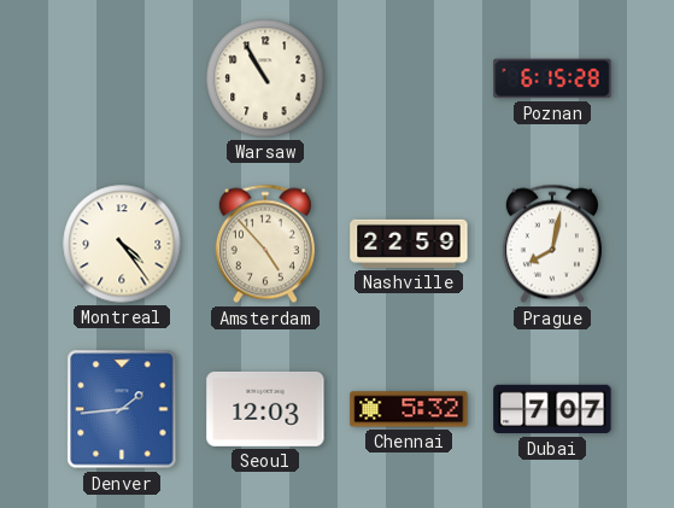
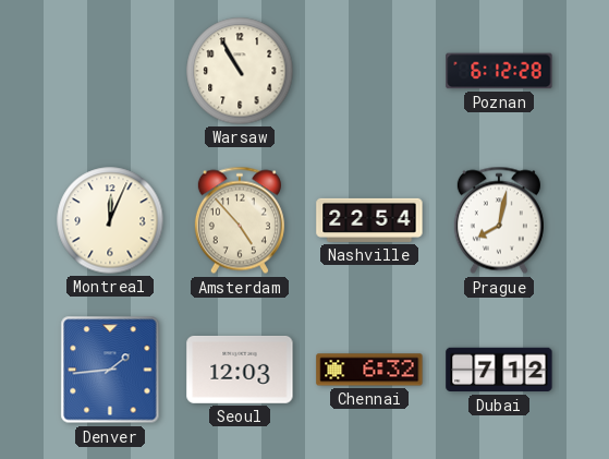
Poznan: 6:15 -> 6:12
Montreal: 4:24 -> 12:04
Nashville: 22:59 -> 22:54
Chennai: 5:32 -> 6:32
Dubai: 7:07 -> 7:12
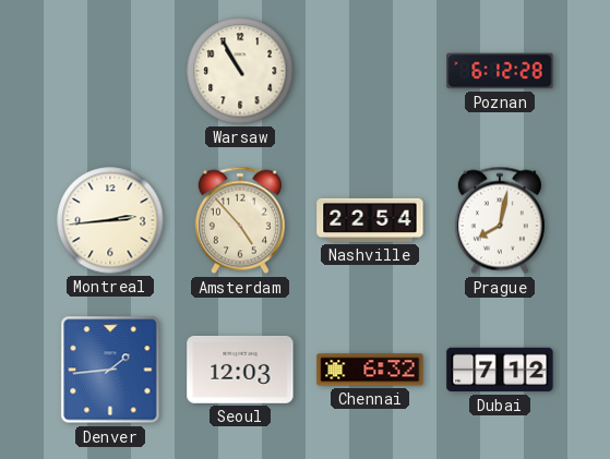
Montreal: 12:04 -> 2:44
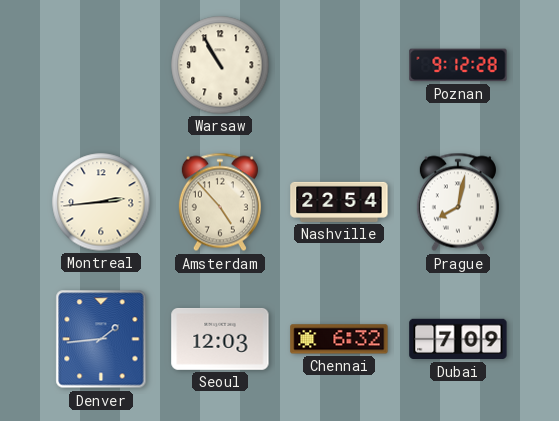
Poznan: 6:12 -> 9:12
Dubai: 7:12 -> 7:09
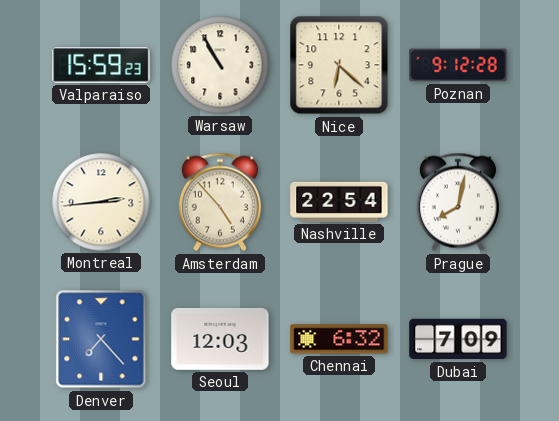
Valparaiso: none -> 15:59
Nice: none -> 6:22
Denver: 1:44 -> 7:23
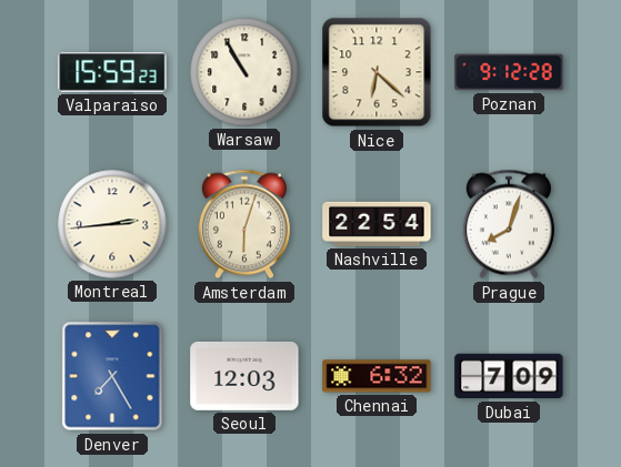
Amsterdam: 4:53 -> 6:03
Prague: 8:02 -> 8:03
Denver: 7:23 -> 7:25
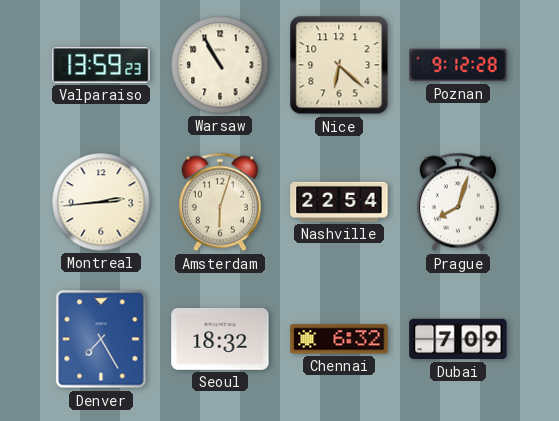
Valparaiso: 15:59 -> 13:59
Seoul: 12:03 -> 18:32
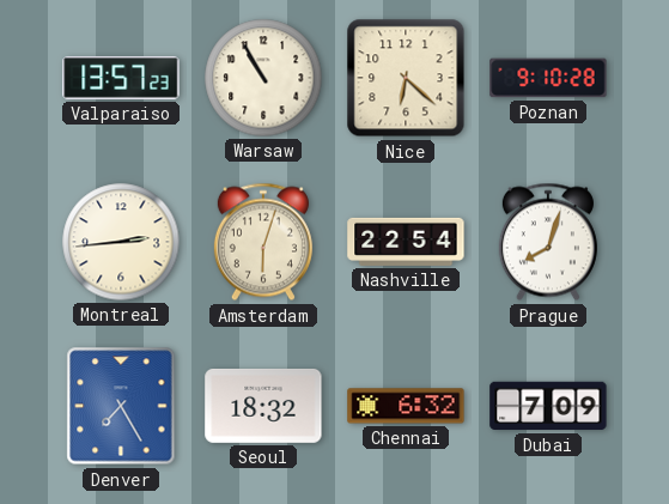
Valparaiso: 13:59 -> 13:57
Poznan: 9:12 -> 9:10
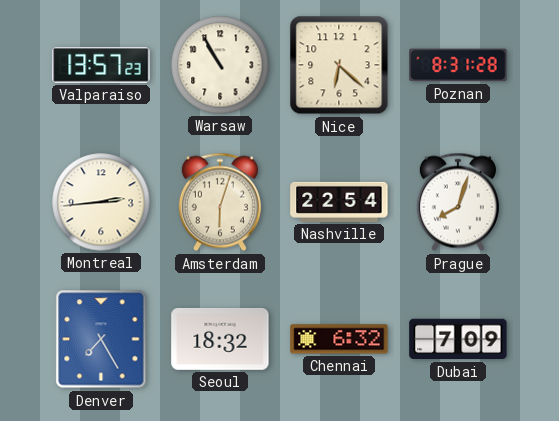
Poznan: 9:10 -> 8:31
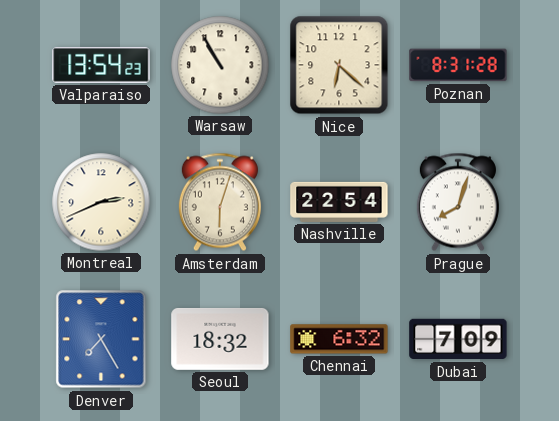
Valparaiso: 13:57 -> 13:54
Montreal: 2:44 -> 2:41
